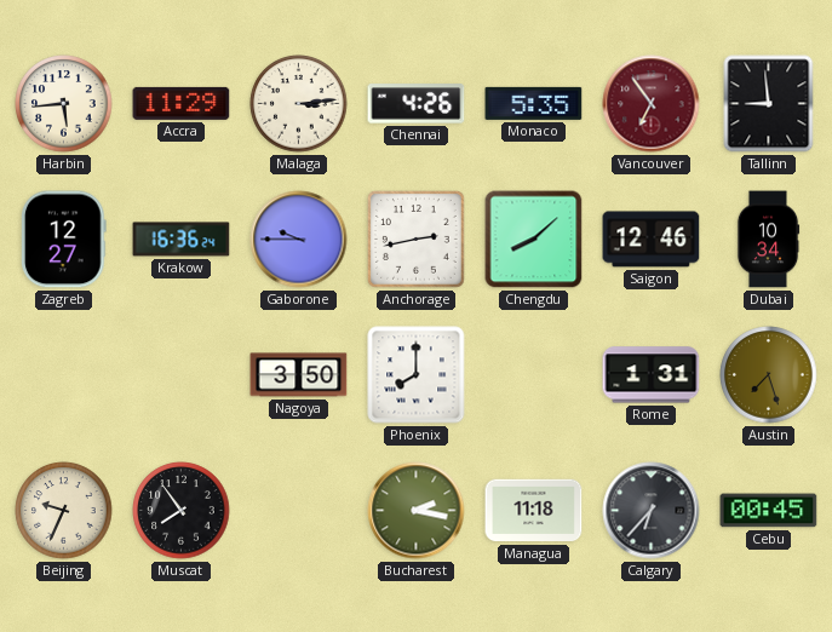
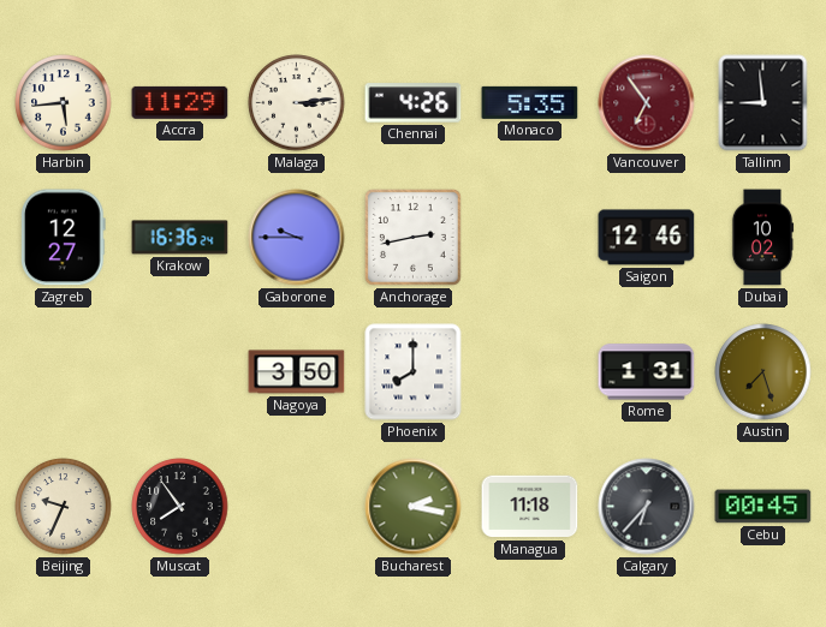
Chengdu: 8:08 -> none
Dubai: 10:34 -> 10:02
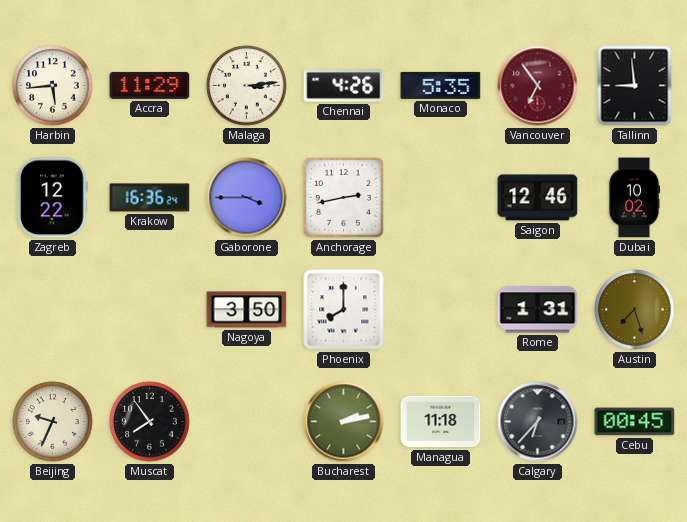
Zagreb: 12:27 -> 12:22
Gaborone: 9:45 -> 3:45
Bucharest: 2:17 -> 2:13
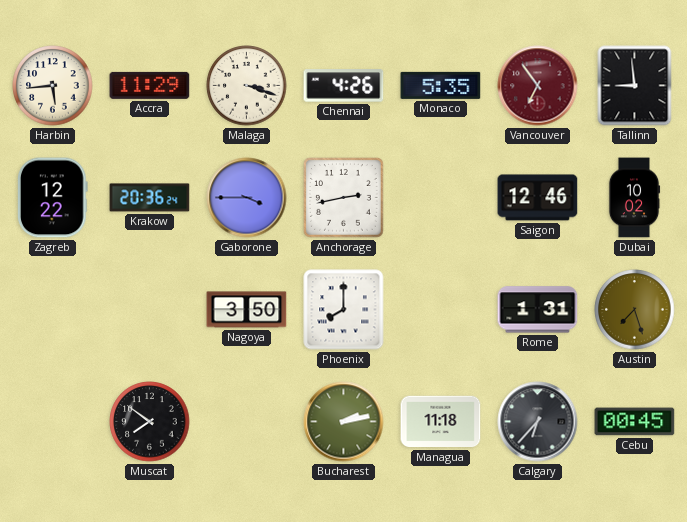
Malaga: 3:14 -> 3:18
Krakow: 16:36 -> 20:36
Beijing: 9:34 -> none
Muscat: 7:54 -> 7:51
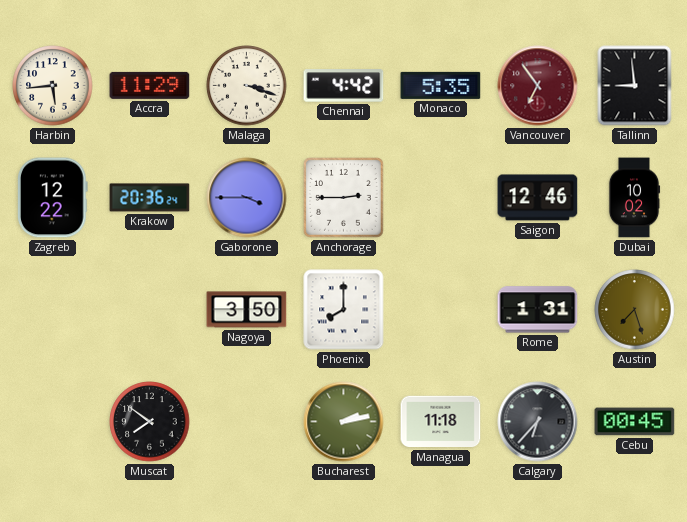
Chennai: 4:26 -> 4:42
Anchorage: 2:43 -> 2:45
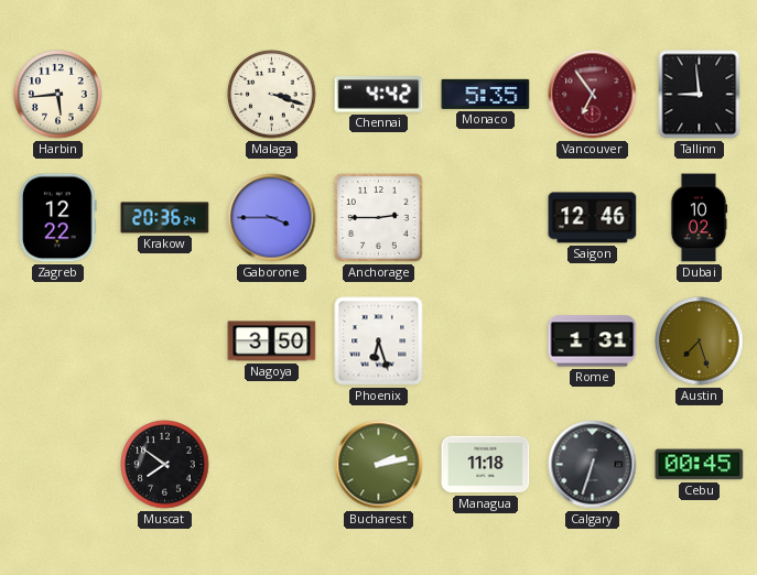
Accra: 11:29 -> none
Phoenix: 8:00 -> 6:27
Calgary: 6:37 -> 6:33
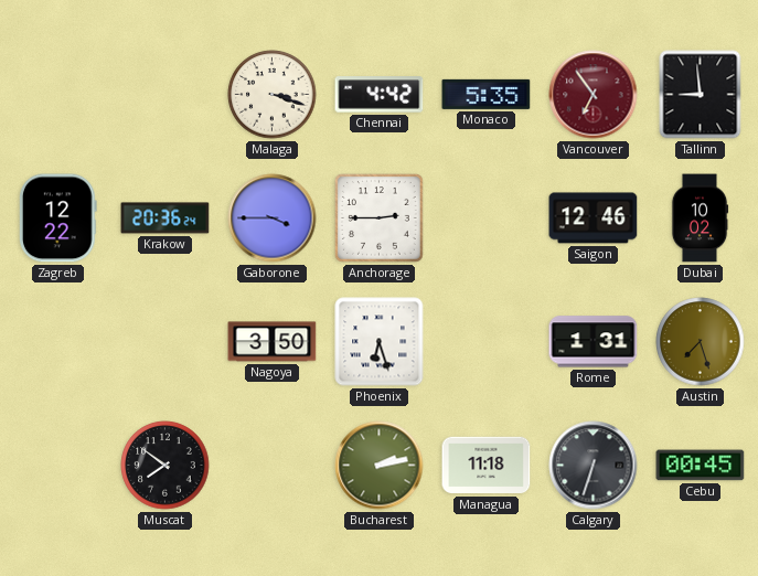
Harbin: 5:44 -> none
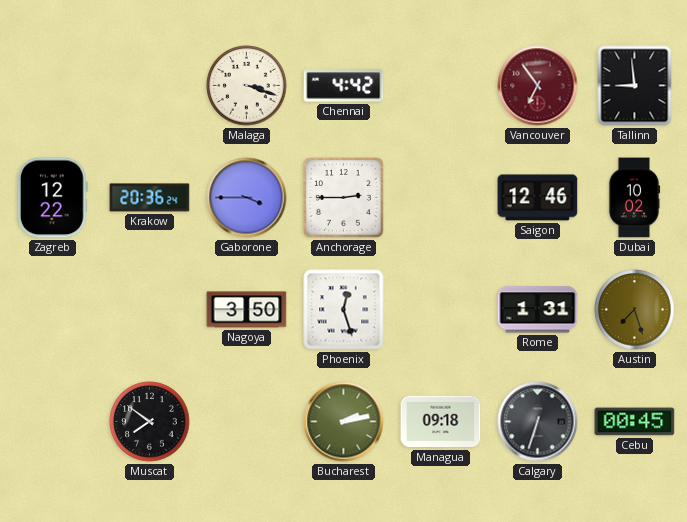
Monaco: 5:35 -> none
Phoenix: 6:27 -> 12:27
Managua: 11:18 -> 09:18
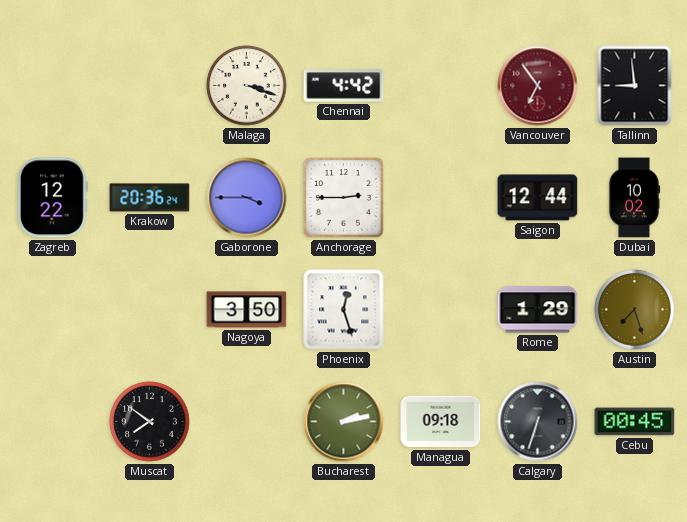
Saigon: 12:46 -> 12:44
Rome: 1:31 -> 1:29
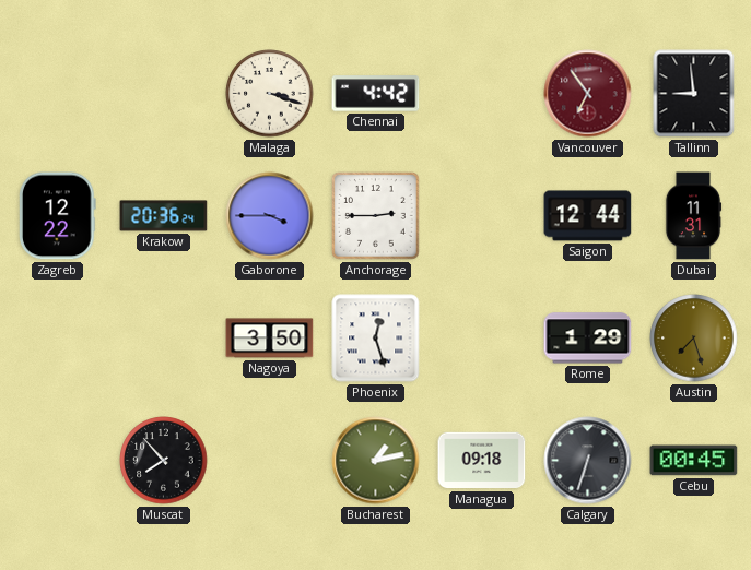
Dubai: 10:02 -> 11:31
Muscat: 7:51 -> 7:53
Bucharest: 2:13 -> 1:13
